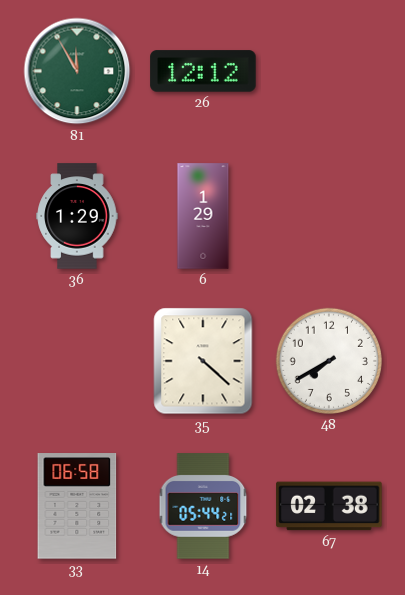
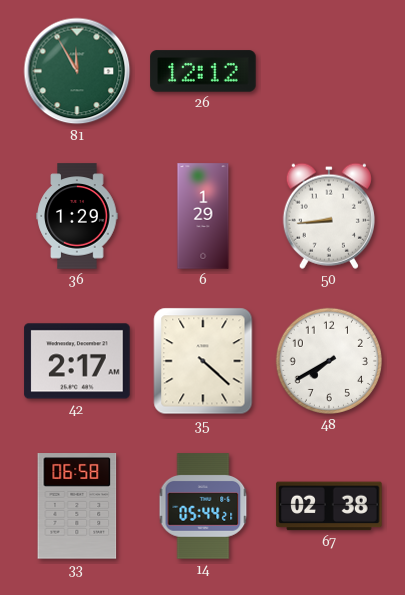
50: none -> 8:44
42: none -> 2:17
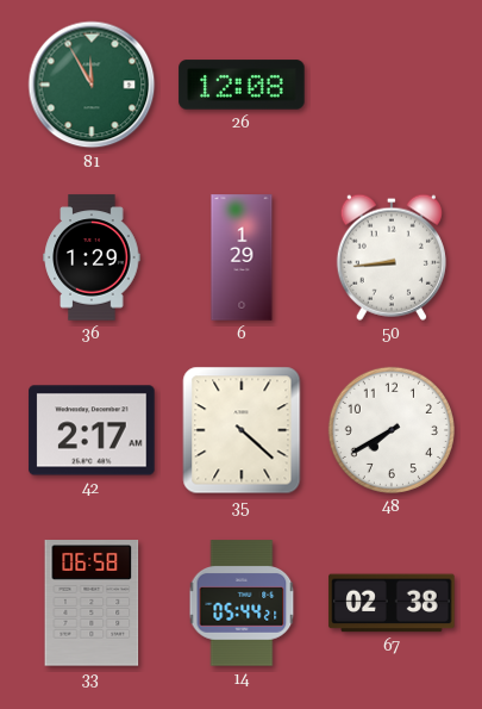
26: 12:12 -> 12:08
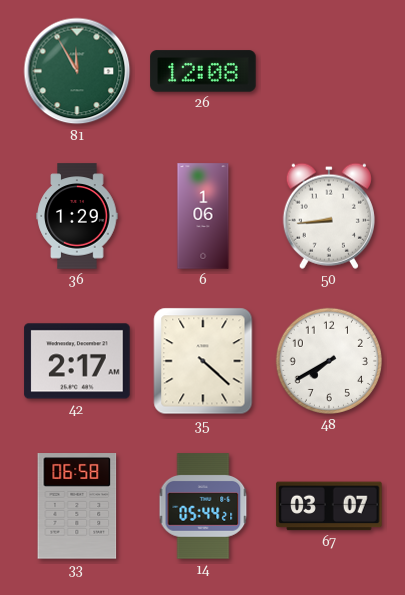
6: 1:29 -> 1:06
67: 02:38 -> 03:07
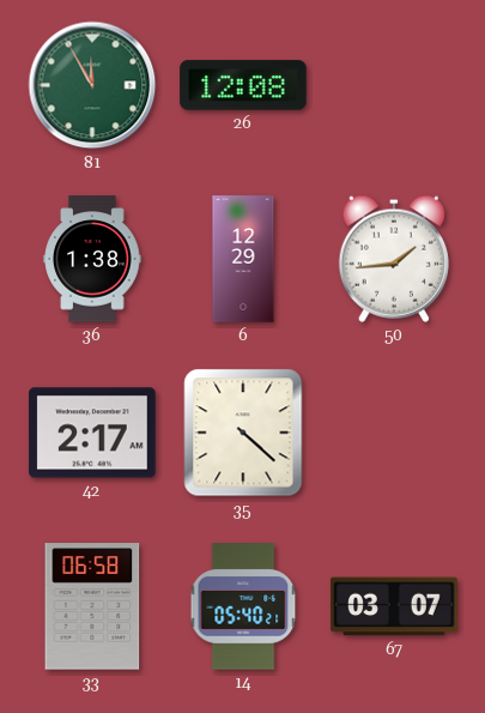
36: 1:29 -> 1:38
6: 1:06 -> 12:29
50: 8:44 -> 1:44
48: 7:40 -> none
14: 05:44 -> 05:40
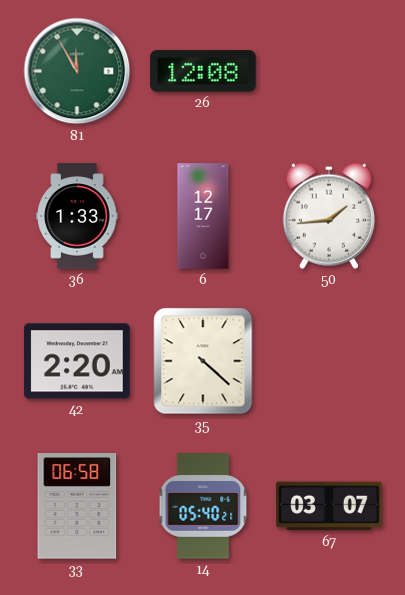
36: 1:38 -> 1:33
6: 12:29 -> 12:17
42: 2:17 -> 2:20
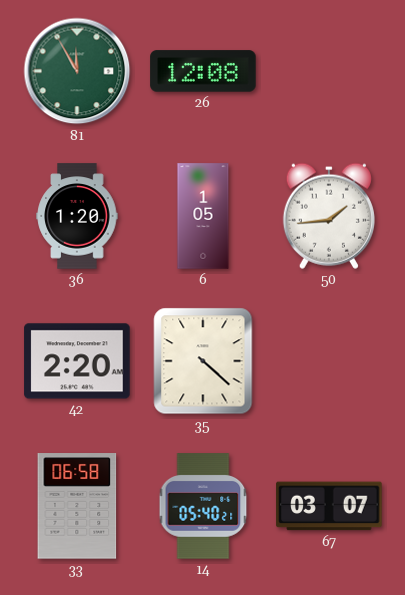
36: 1:33 -> 1:20
6: 12:17 -> 1:05
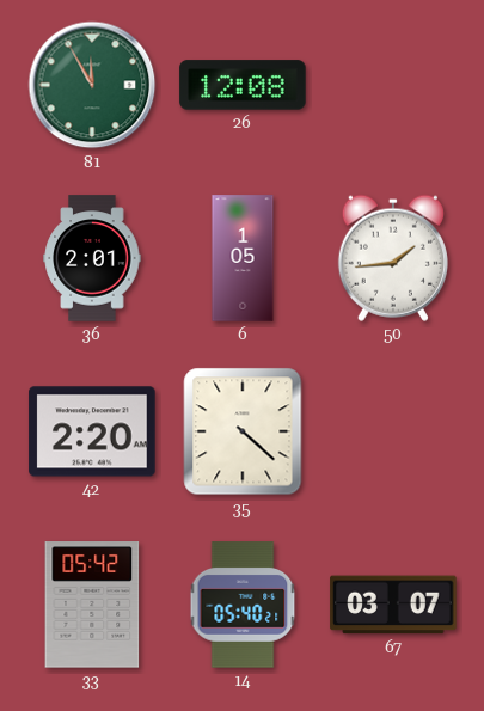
36: 1:20 -> 2:01
33: 06:58 -> 05:42
